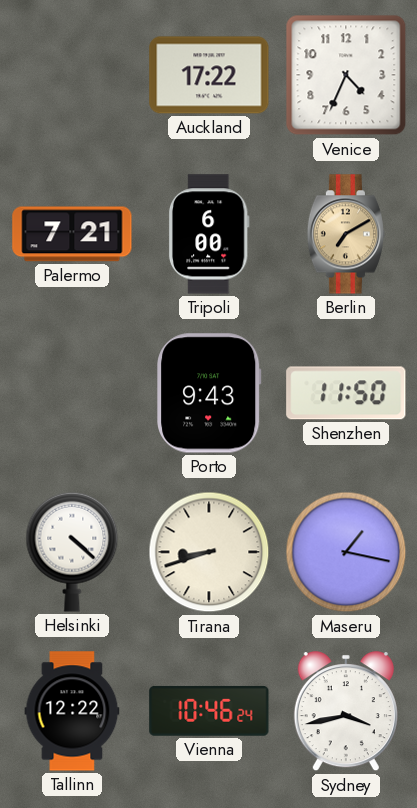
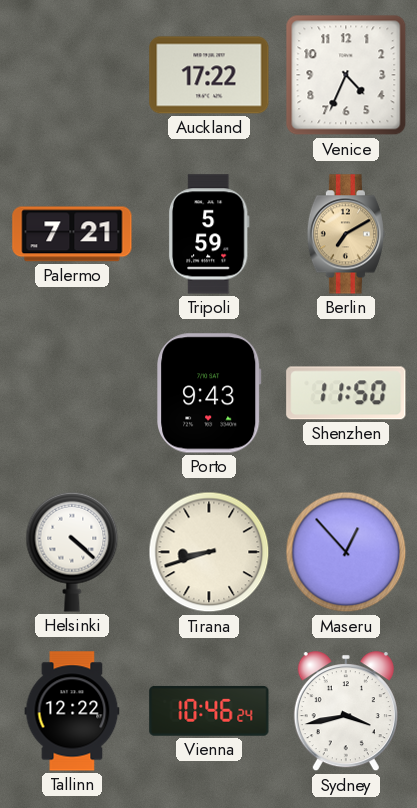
Tripoli: 6:00 -> 5:59
Maseru: 1:17 -> 12:53
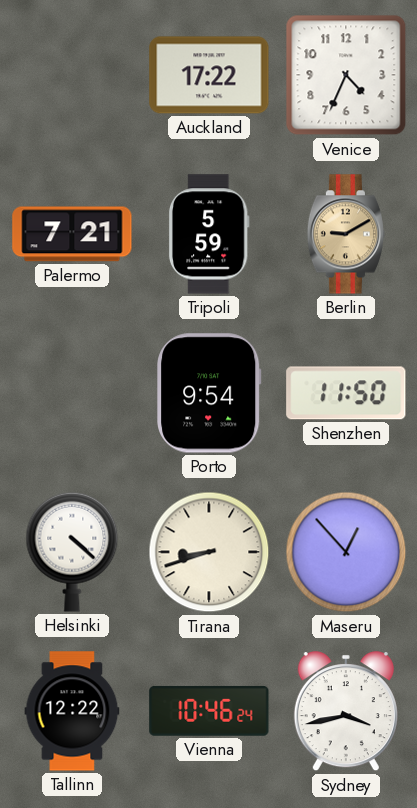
Berlin: 7:10 -> 9:10
Porto: 9:43 -> 9:54
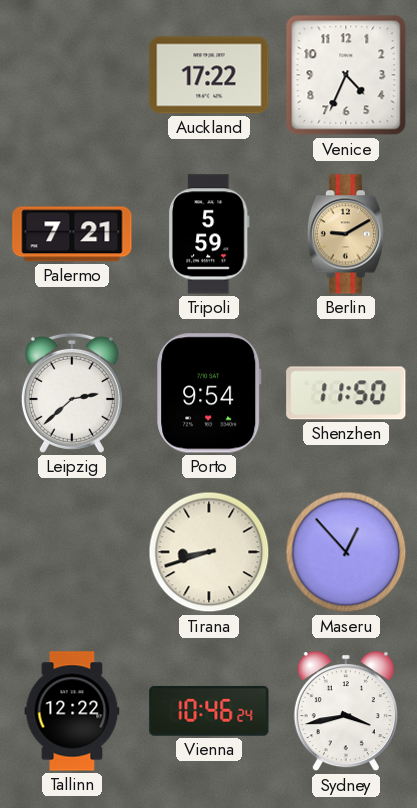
Leipzig: none -> 2:38
Helsinki: 4:22 -> none
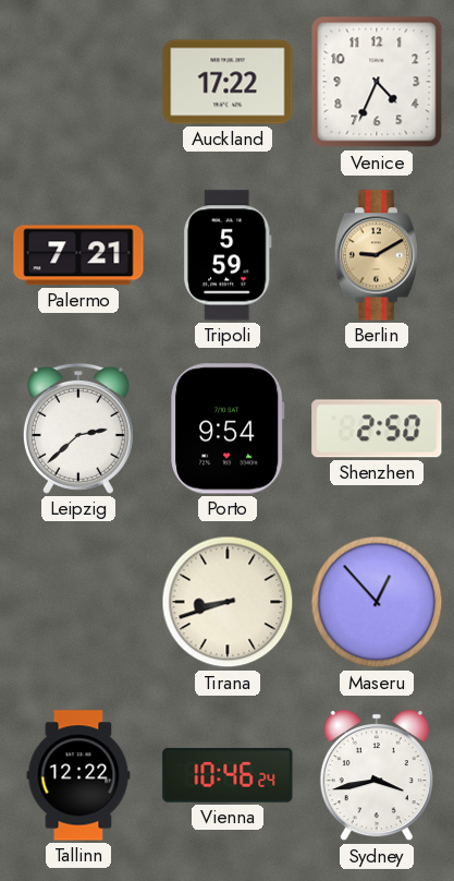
Shenzhen: 11:50 -> 2:50
